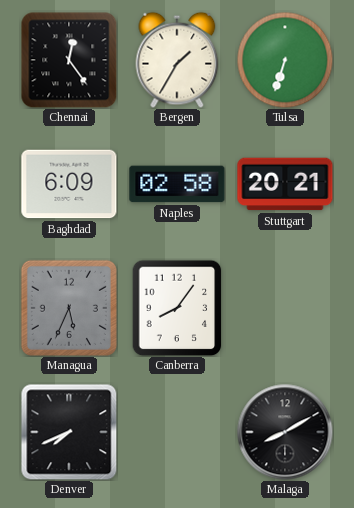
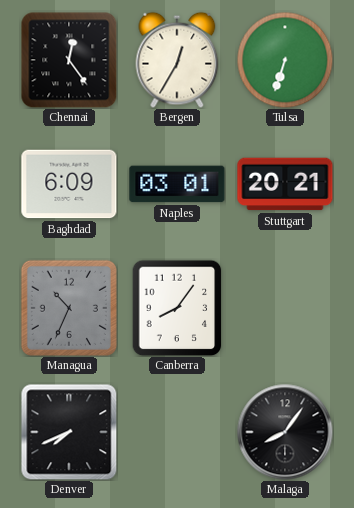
Bergen: 1:35 -> 12:35
Naples: 02:58 -> 03:01
Managua: 5:34 -> 10:34
Malaga: 8:10 -> 8:06
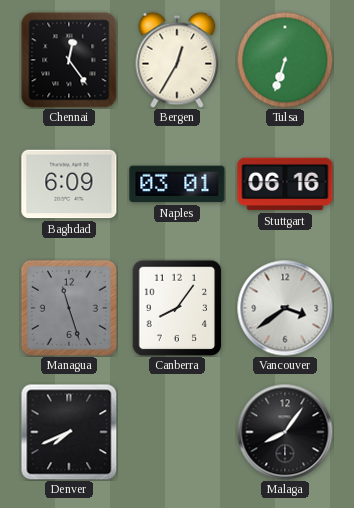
Stuttgart: 20:21 -> 06:16
Managua: 10:34 -> 11:27
Vancouver: none -> 3:39
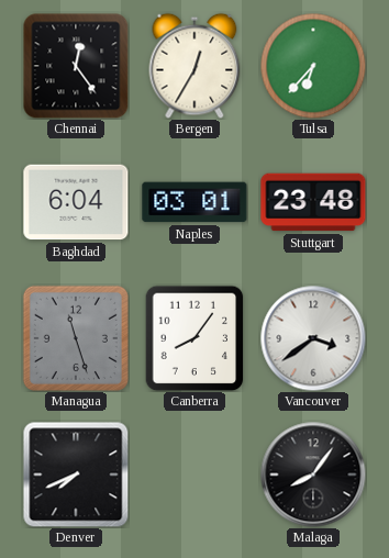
Tulsa: 6:33 -> 6:37
Baghdad: 6:09 -> 6:04
Stuttgart: 06:16 -> 23:48
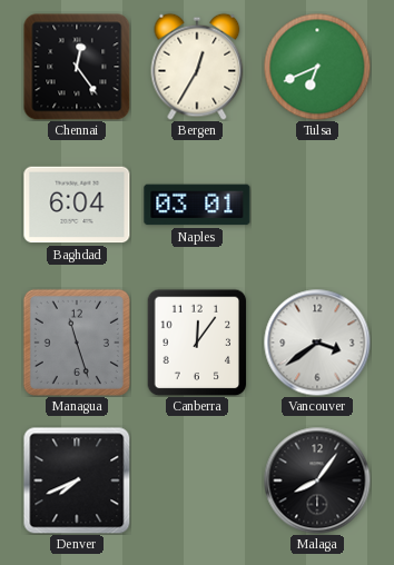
Tulsa: 6:37 -> 6:41
Stuttgart: 23:48 -> none
Canberra: 8:06 -> 12:06
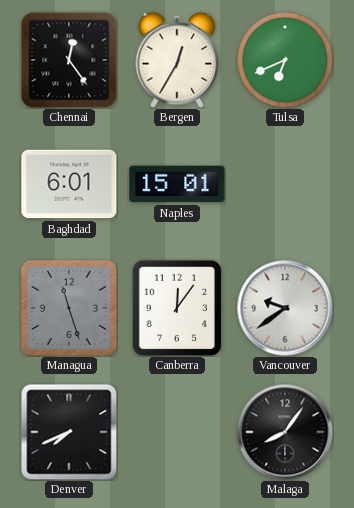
Baghdad: 6:04 -> 6:01
Naples: 03:01 -> 15:01
Vancouver: 3:39 -> 9:39
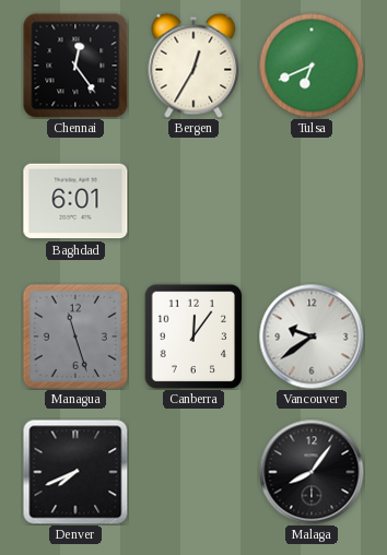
Naples: 15:01 -> none
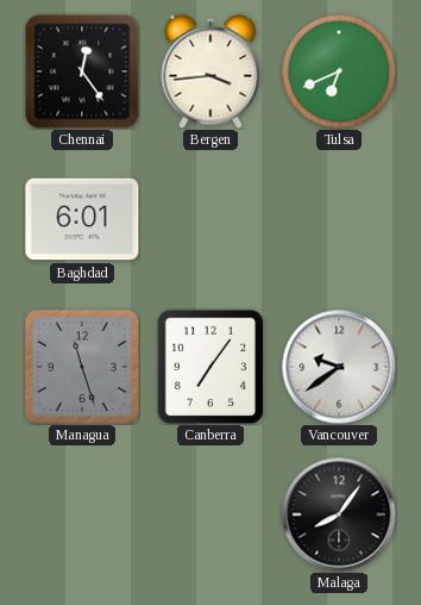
Bergen: 12:35 -> 3:44
Canberra: 12:06 -> 7:06
Denver: 7:41 -> none
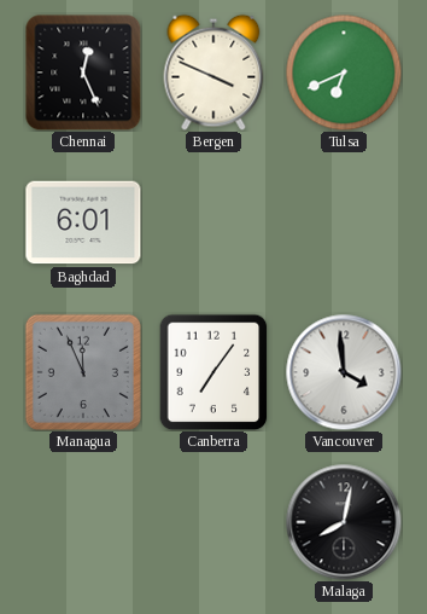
Chennai: 12:24 -> 12:26
Bergen: 3:44 -> 3:49
Managua: 11:27 -> 11:56
Vancouver: 9:39 -> 3:59
Malaga: 8:06 -> 8:02
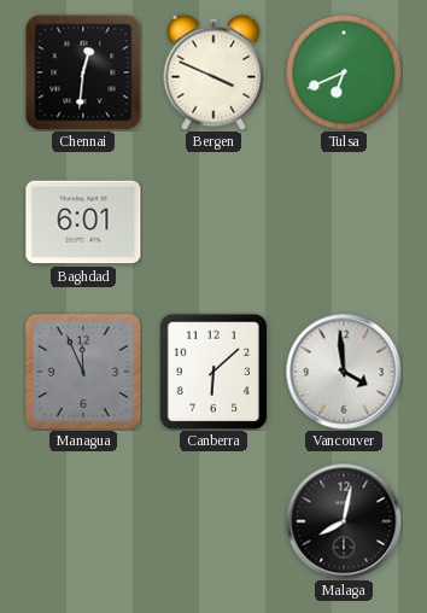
Chennai: 12:26 -> 12:31
Canberra: 7:06 -> 6:08
